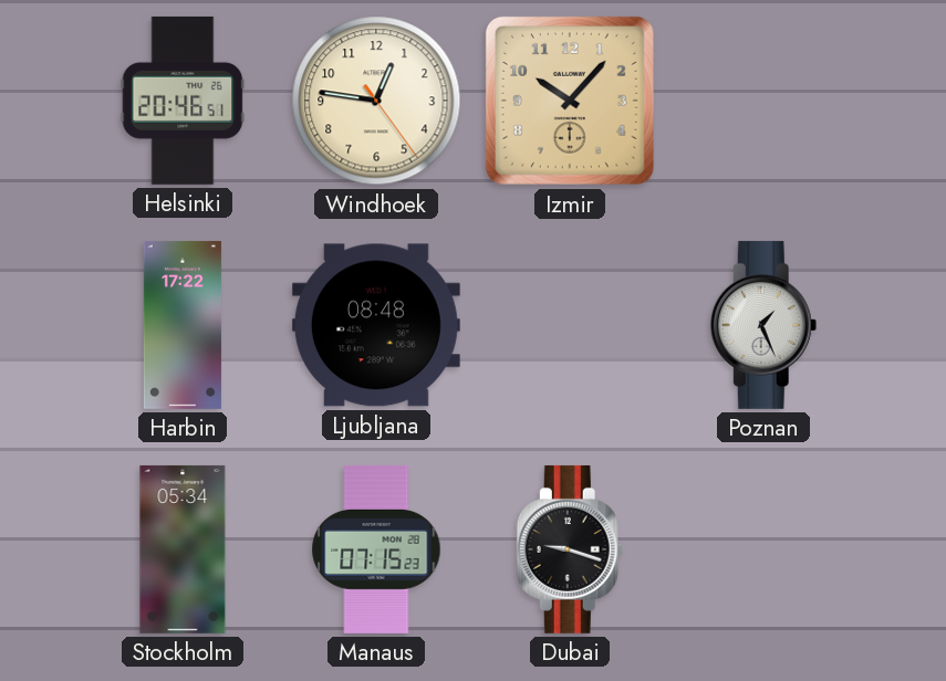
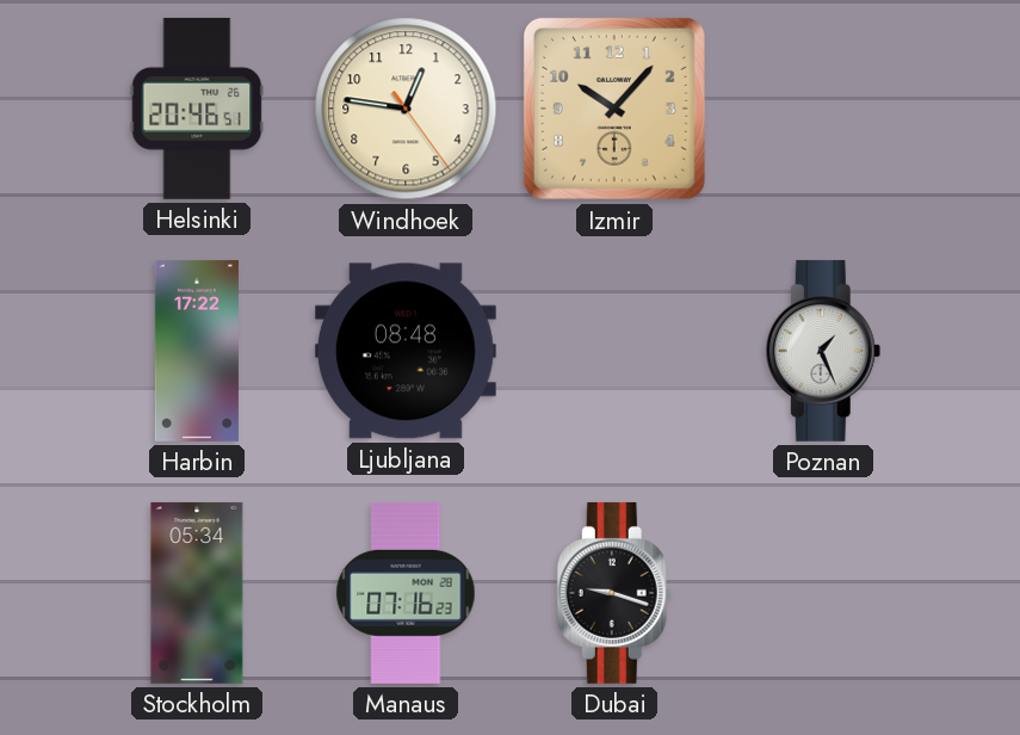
Manaus: 07:15 -> 07:16
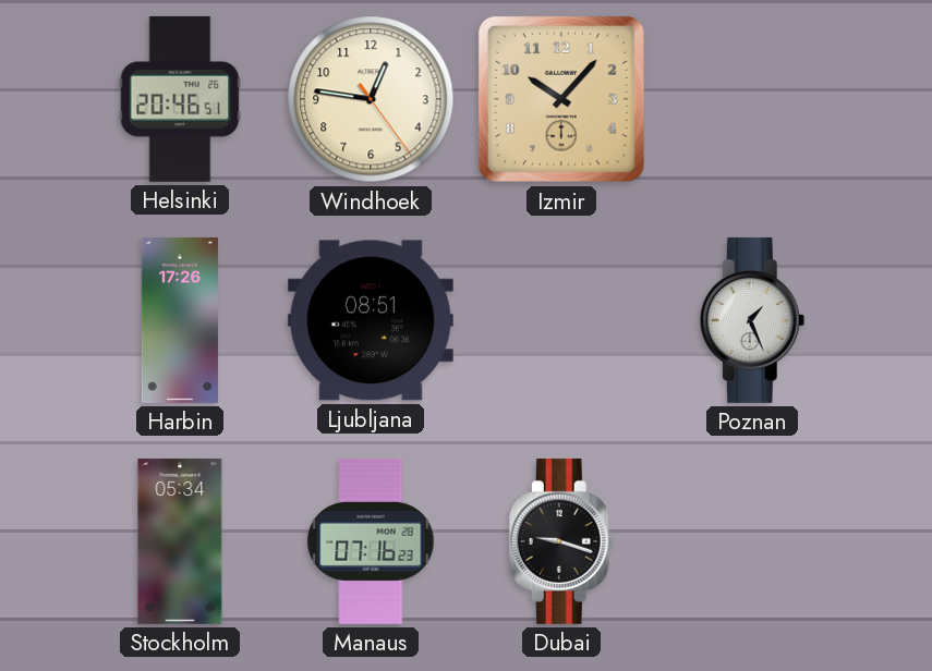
Harbin: 17:22 -> 17:26
Ljubljana: 08:48 -> 08:51
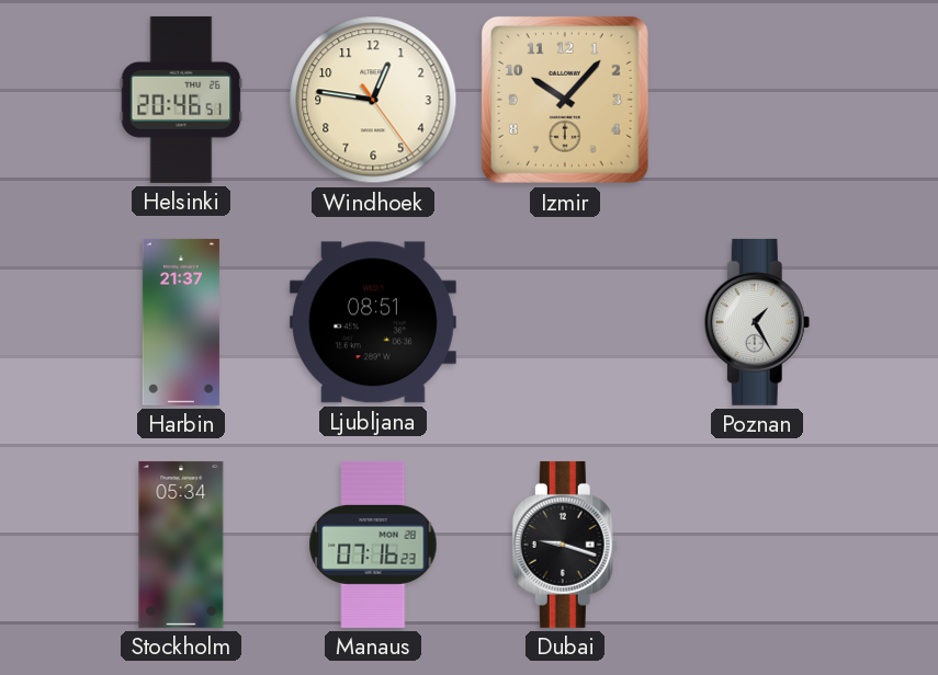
Harbin: 17:26 -> 21:37
Poznan: 1:26 -> 1:25
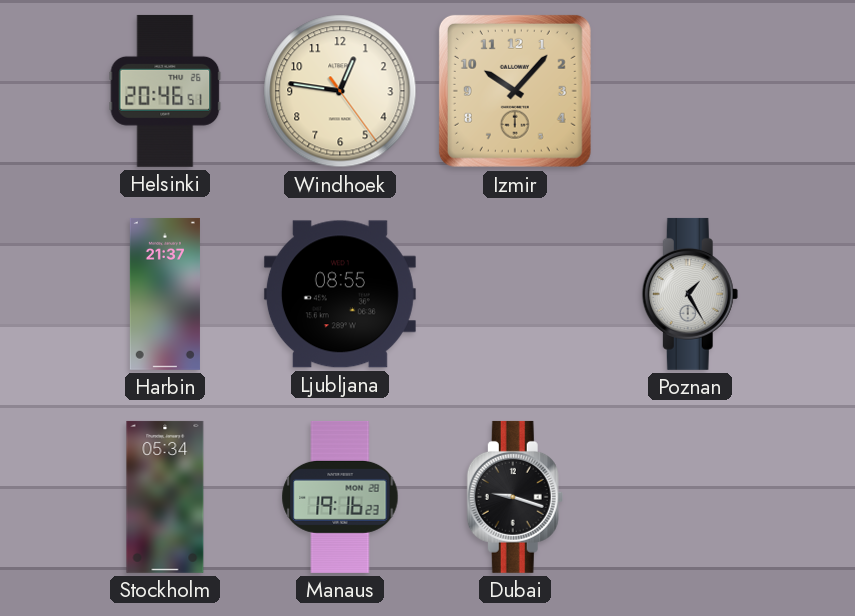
Ljubljana: 08:51 -> 08:55
Manaus: 07:16 -> 19:16
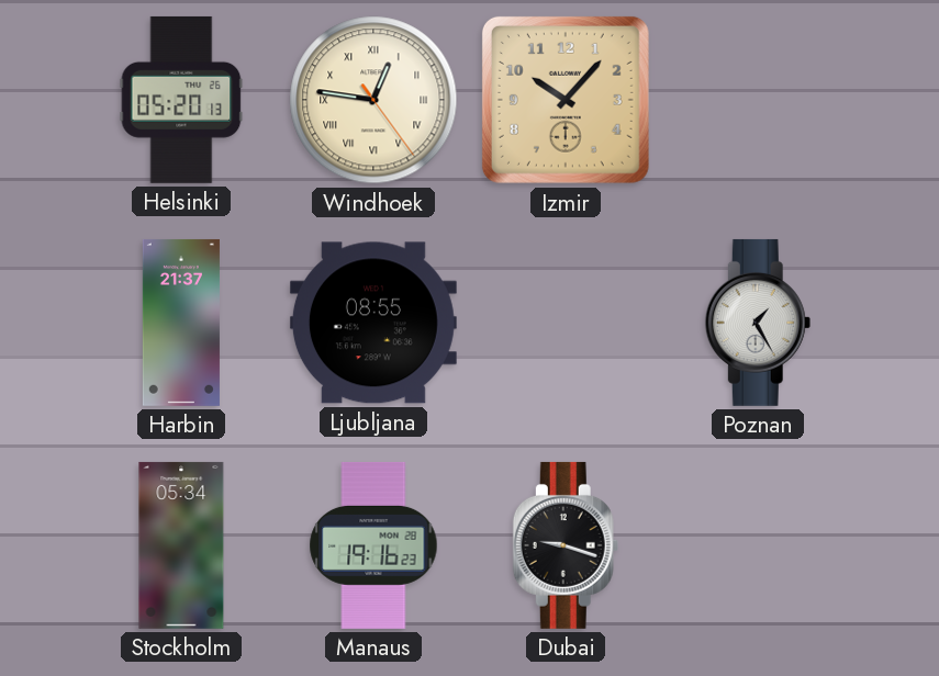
Helsinki: 20:46 -> 05:20
Windhoek numerals: Arabic -> Roman
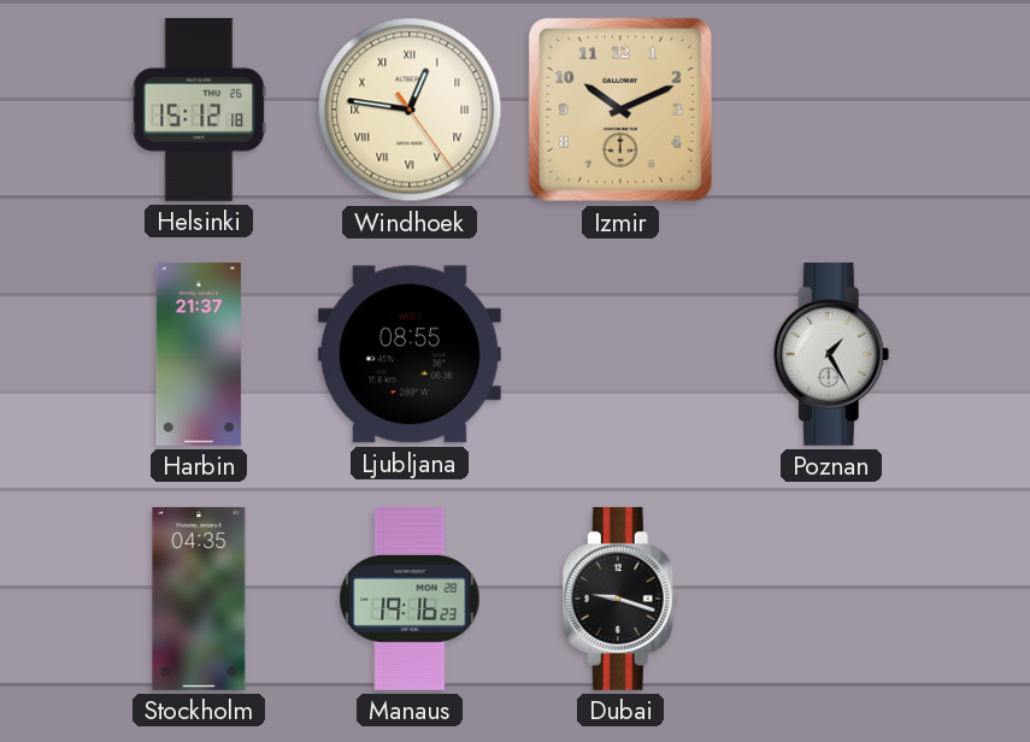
Helsinki: 05:20 -> 15:12
Izmir: 10:07 -> 10:11
Stockholm: 05:34 -> 04:35
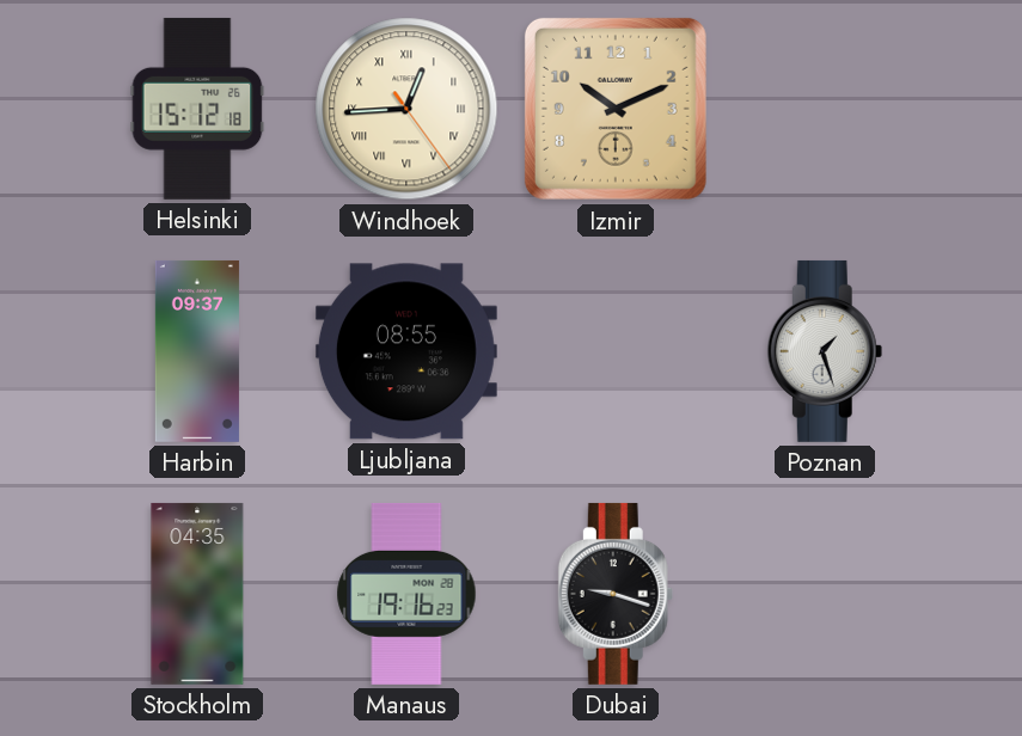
Windhoek: 12:46 -> 12:44
Harbin: 21:37 -> 09:37
Poznan: 1:25 -> 1:27
